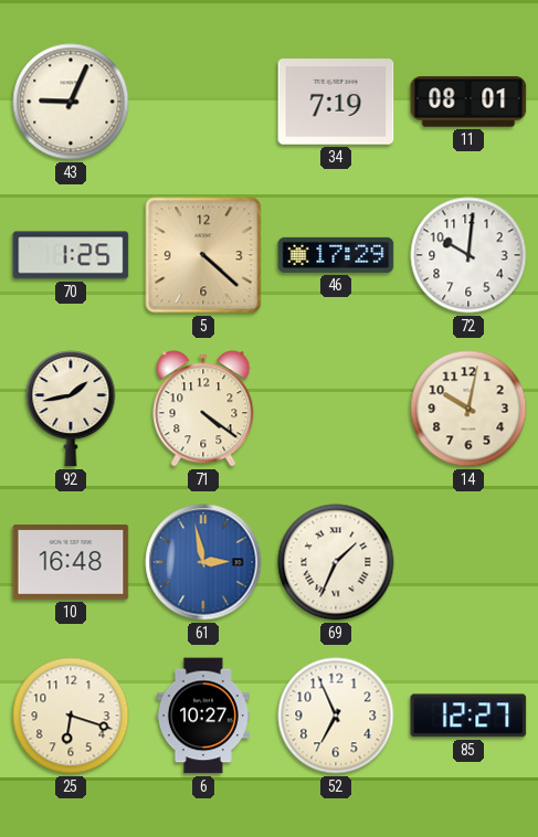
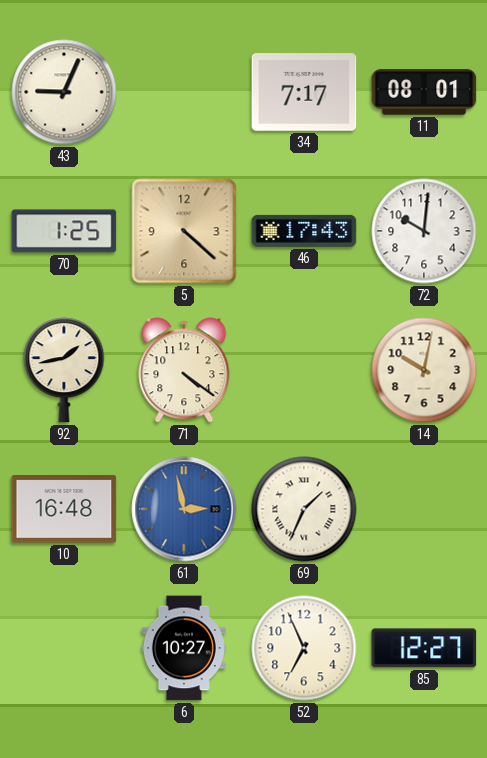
34: 7:19 -> 7:17
46: 17:29 -> 17:43
25: 6:18 -> none
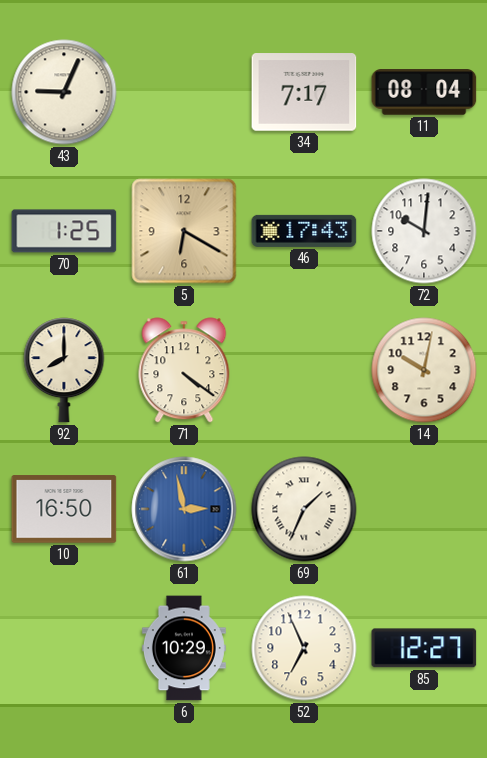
11: 08:01 -> 08:04
5: 4:22 -> 6:20
92: 1:43 -> 8:00
10: 16:48 -> 16:50
6: 10:27 -> 10:29
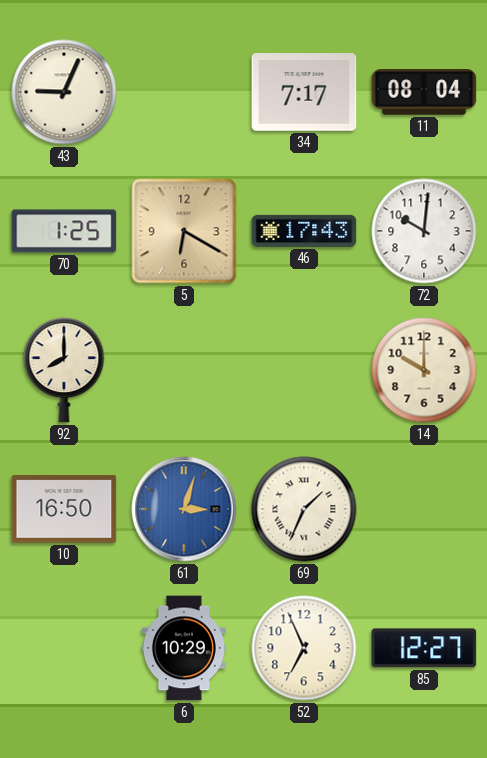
71: 4:21 -> none
14: 10:02 -> 10:00
61: 2:58 -> 3:03
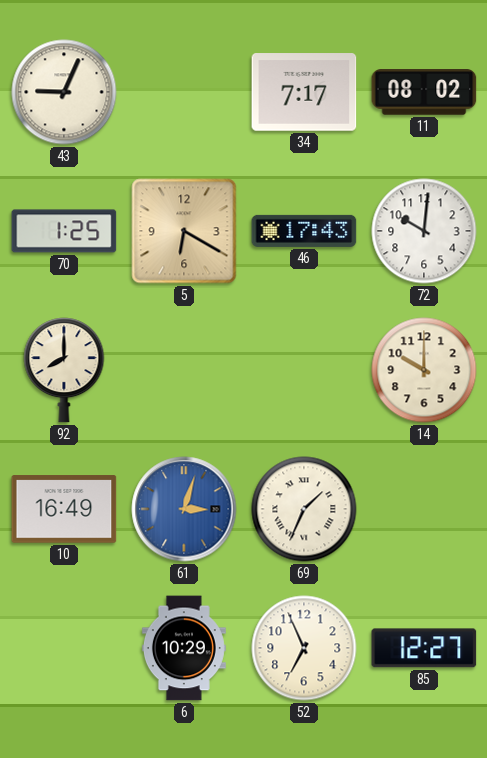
11: 08:04 -> 08:02
10: 16:50 -> 16:49
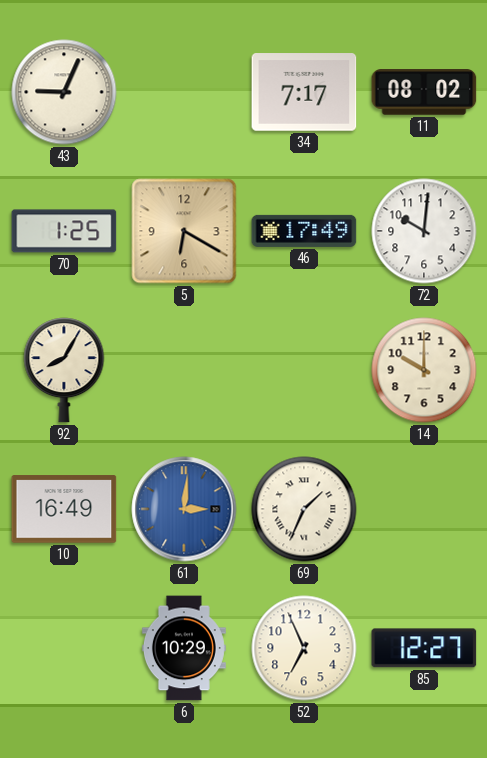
46: 17:43 -> 17:49
92: 8:00 -> 8:05
61: 3:03 -> 3:01
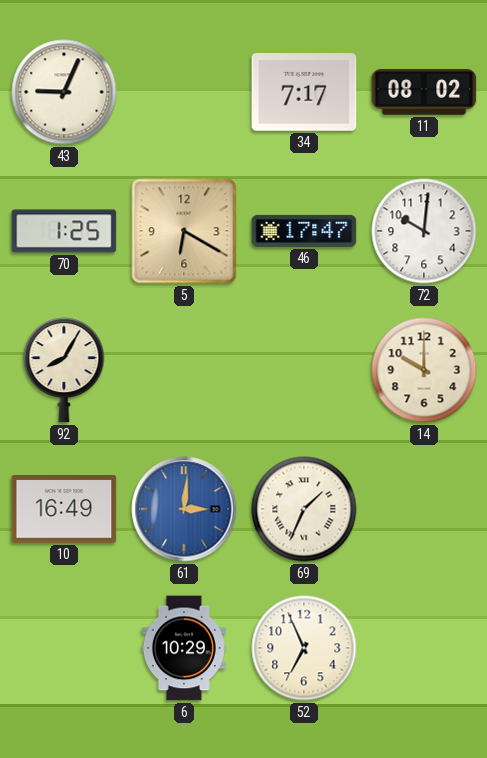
46: 17:49 -> 17:47
85: 12:27 -> none
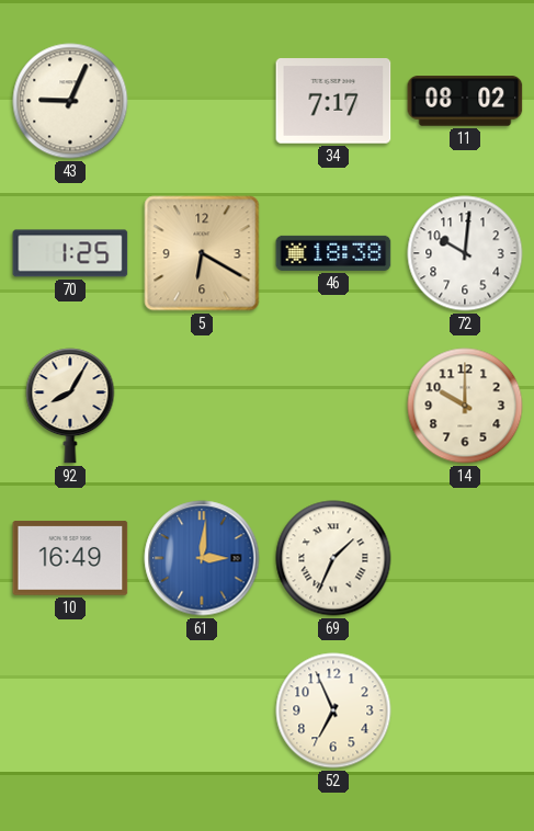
46: 17:47 -> 18:38
6: 10:29 -> none
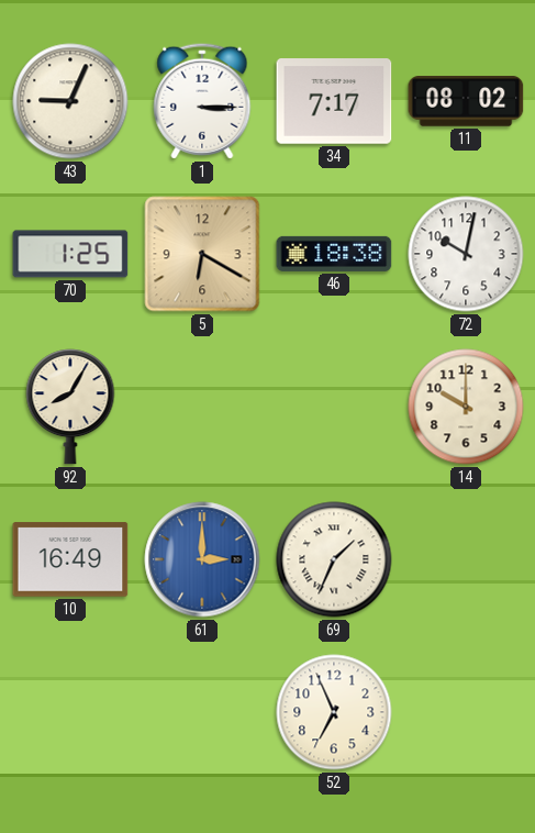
1: none -> 3:15
72: 10:01 -> 10:02
61: 3:01 -> 3:00
